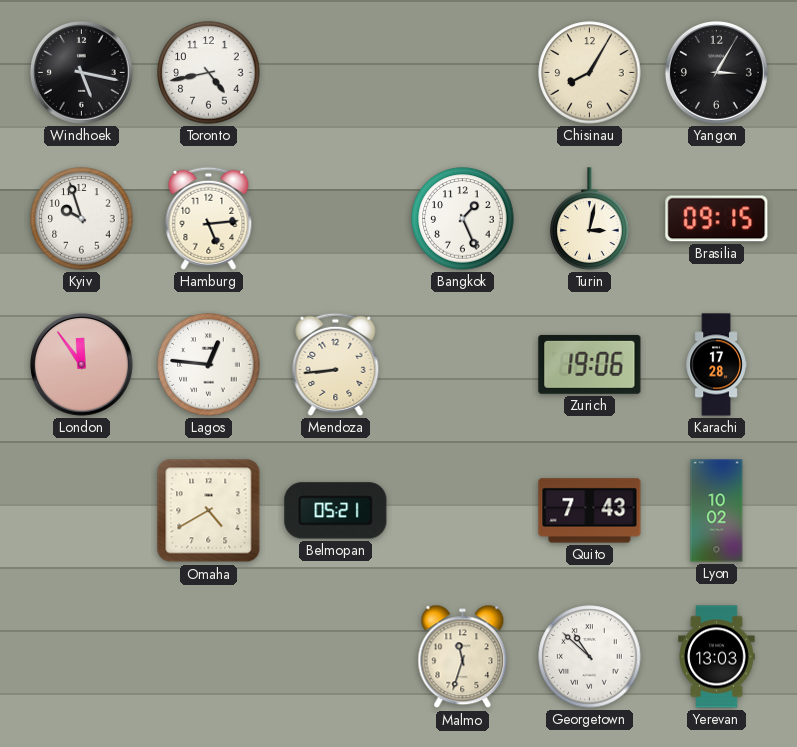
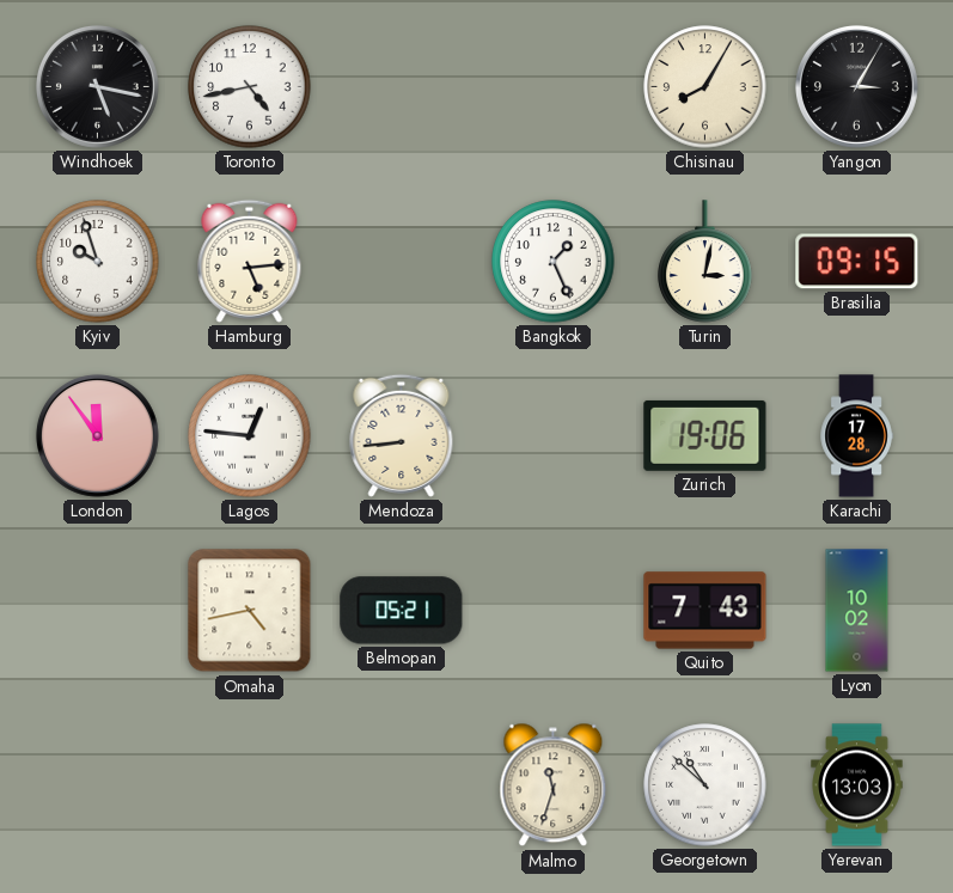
Omaha: 4:40 -> 4:43
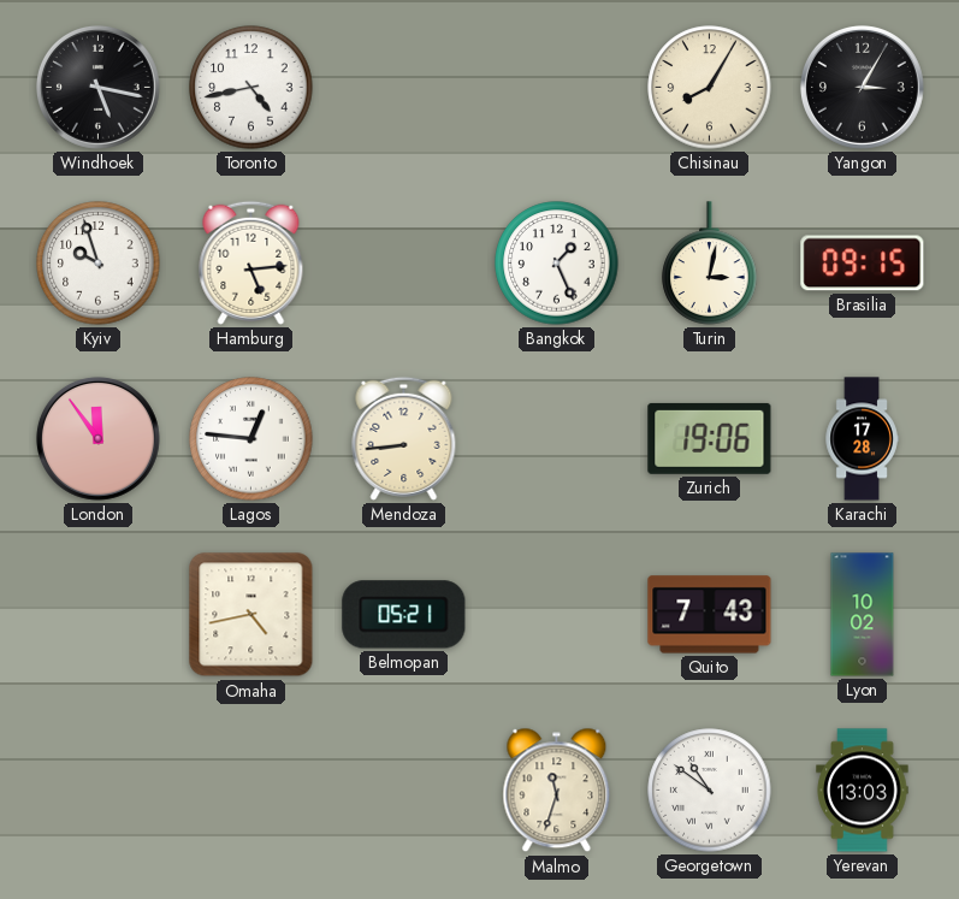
Georgetown: 10:52 -> 10:51
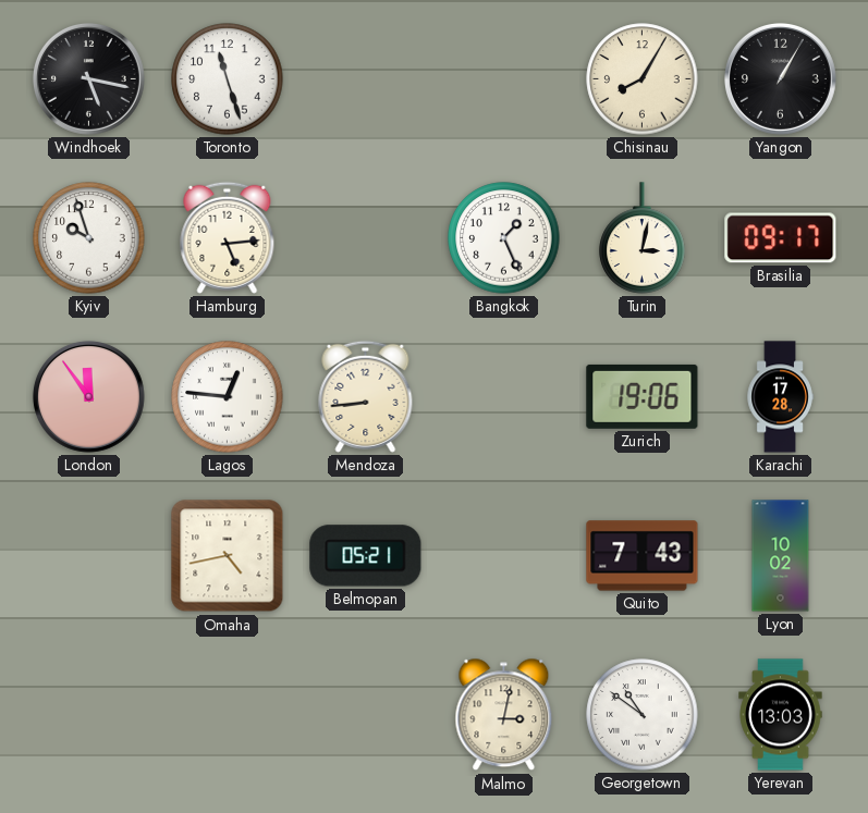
Toronto: 4:43 -> 11:27
Yangon: 3:05 -> 1:05
Brasilia: 09:15 -> 09:17
Malmo: 11:33 -> 3:02
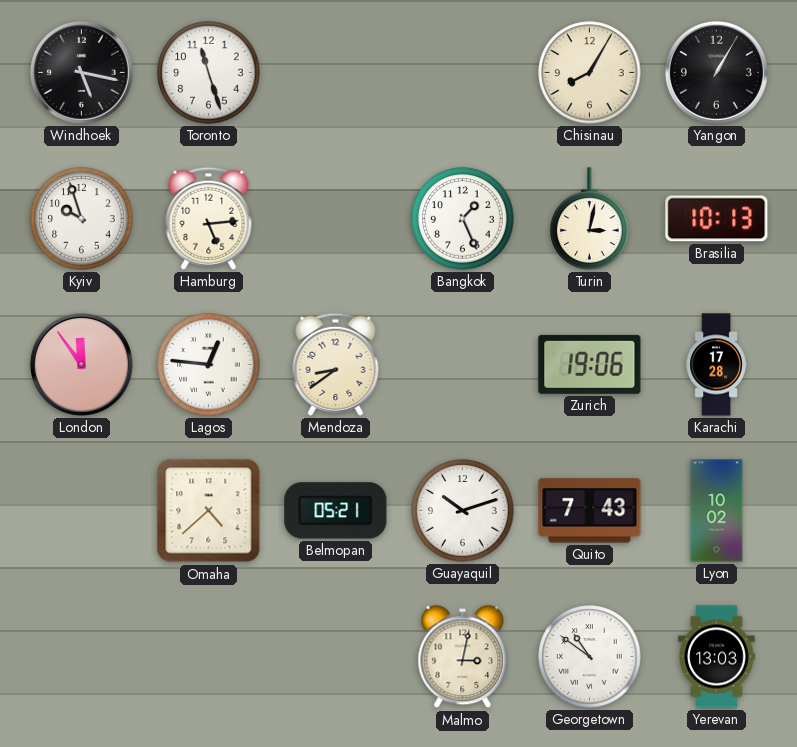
Brasilia: 09:17 -> 10:13
Mendoza: 8:44 -> 8:39
Omaha: 4:43 -> 4:38
Guayaquil: none -> 10:12
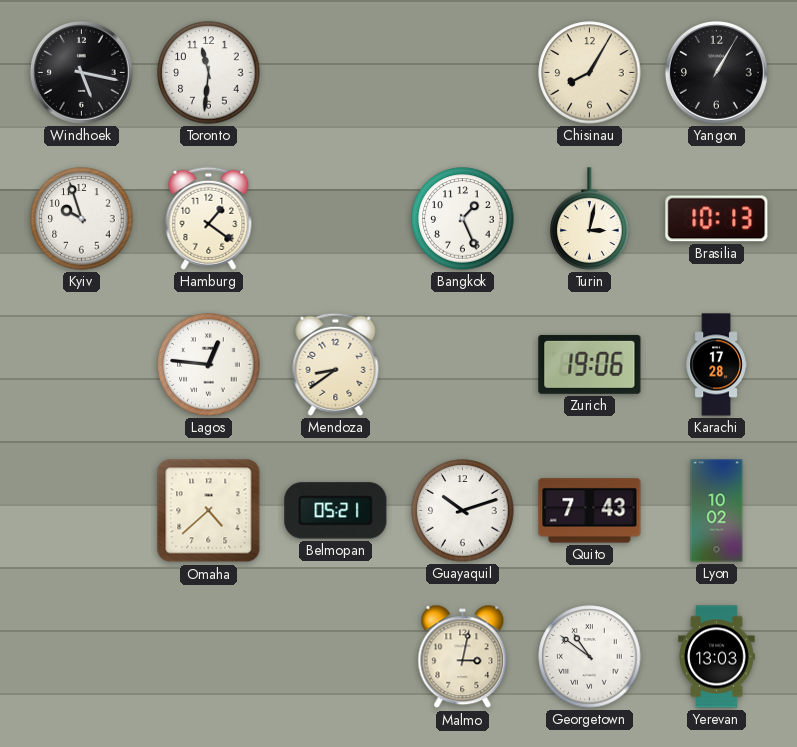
Toronto: 11:27 -> 11:31
Hamburg: 5:14 -> 1:21
London: 11:54 -> none
